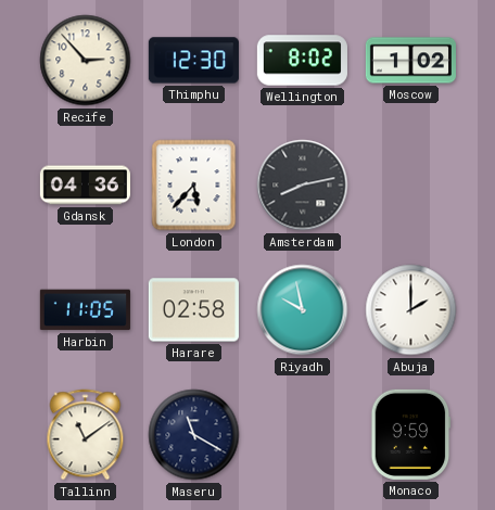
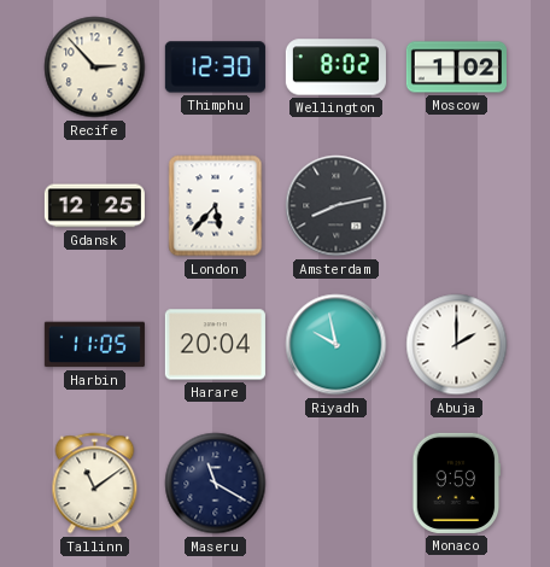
Gdansk: 04:36 -> 12:25
Harare: 02:58 -> 20:04
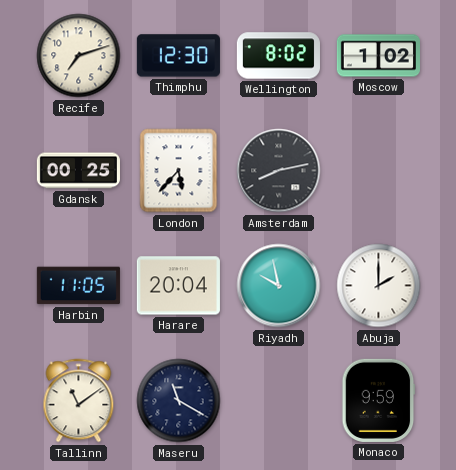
Recife: 2:53 -> 7:12
Gdansk: 12:25 -> 00:25
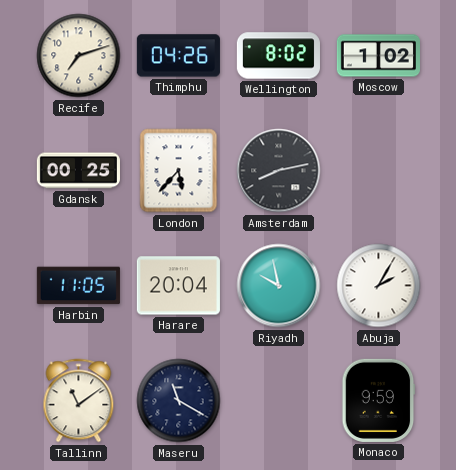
Thimphu: 12:30 -> 04:26
Abuja: 2:00 -> 2:05
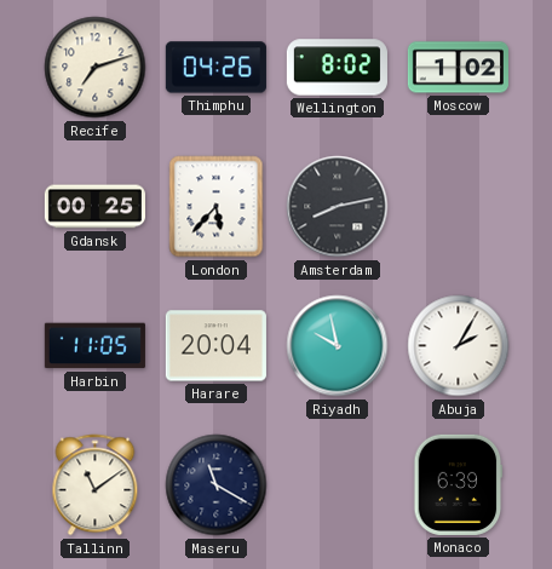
Monaco: 9:59 -> 6:39
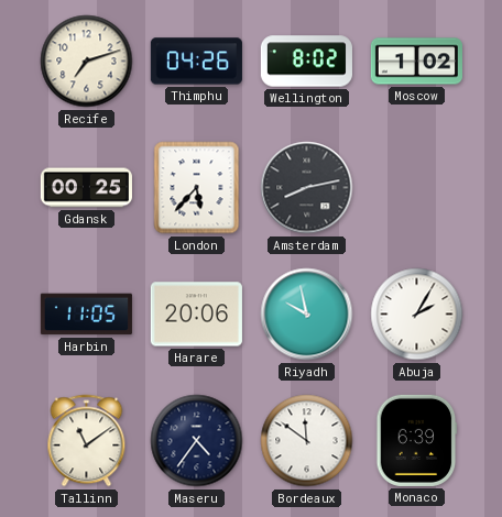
Harare: 20:04 -> 20:06
Maseru: 11:20 -> 4:36
Bordeaux: none -> 11:51
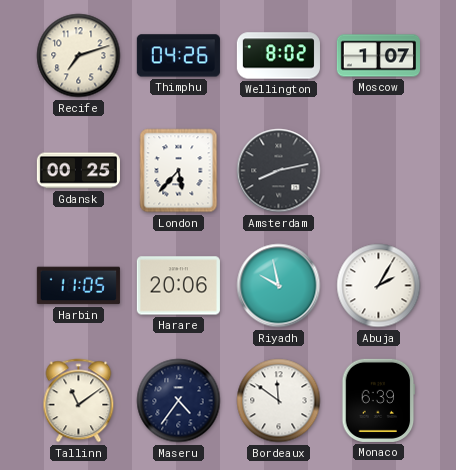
Moscow: 1:02 -> 1:07
